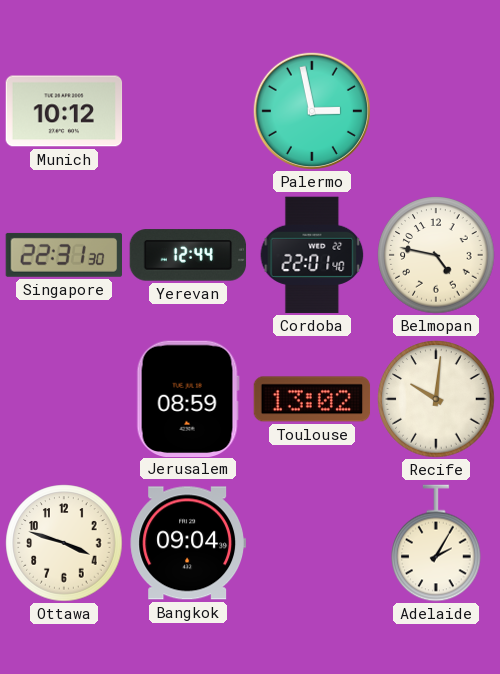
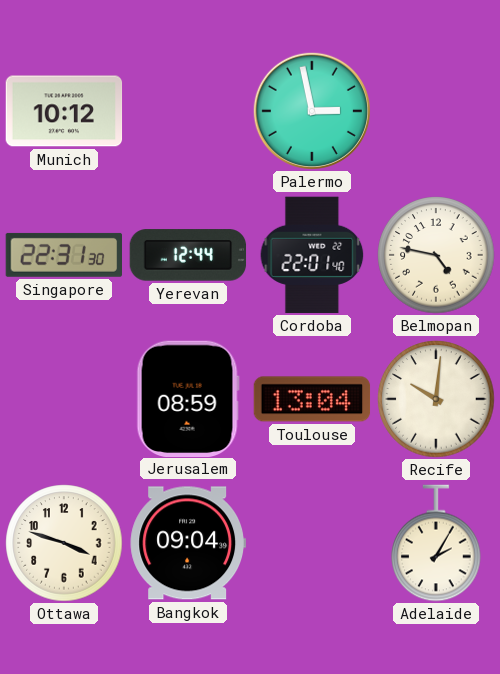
Toulouse: 13:02 -> 13:04
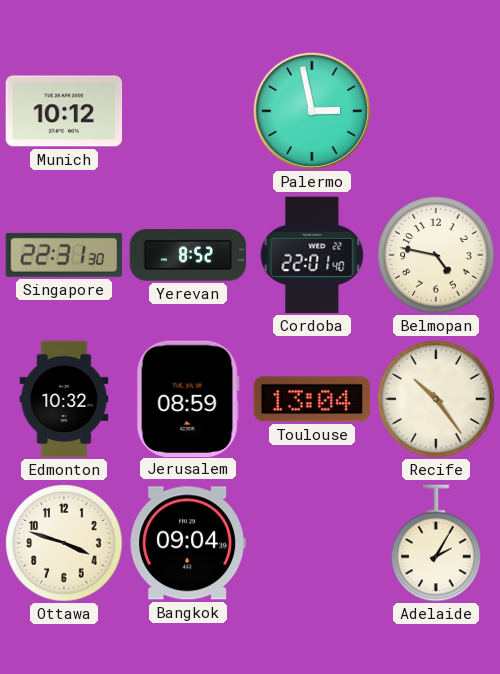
Yerevan: 12:44 -> 8:52
Edmonton: none -> 10:32
Recife: 10:01 -> 10:24
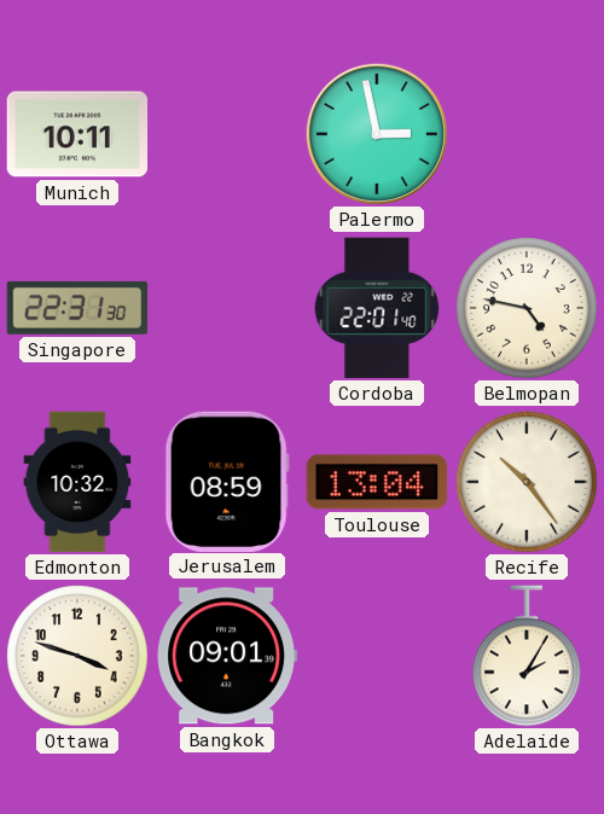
Munich: 10:12 -> 10:11
Yerevan: 8:52 -> none
Bangkok: 09:04 -> 09:01
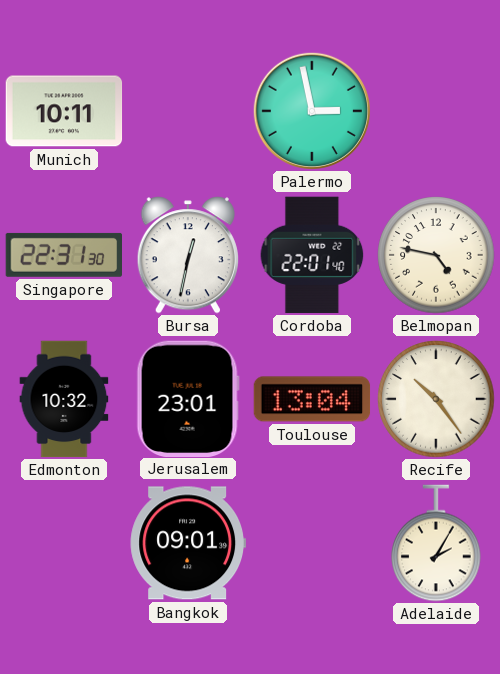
Bursa: none -> 12:32
Jerusalem: 08:59 -> 23:01
Ottawa: 3:48 -> none
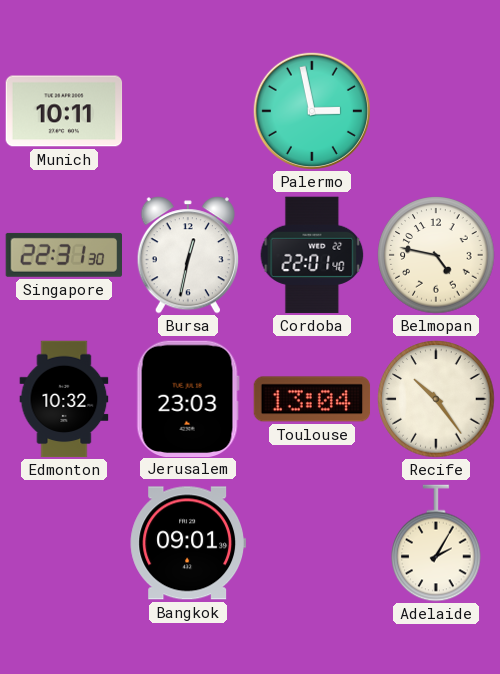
Jerusalem: 23:01 -> 23:03
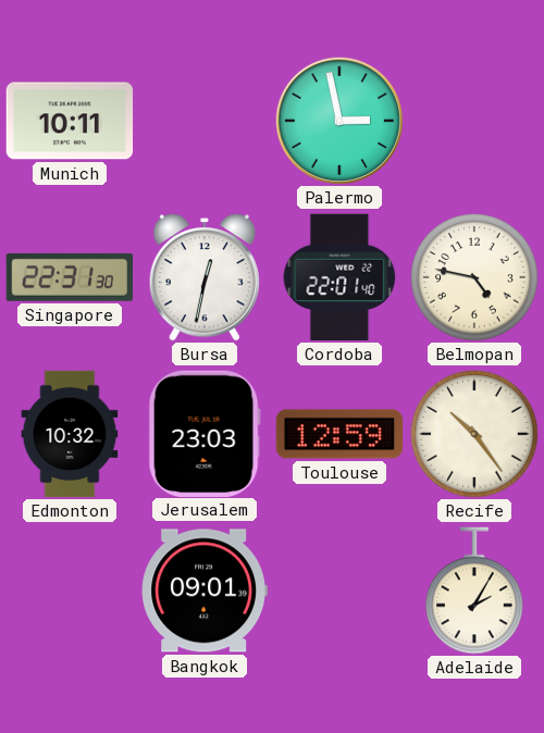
Toulouse: 13:04 -> 12:59
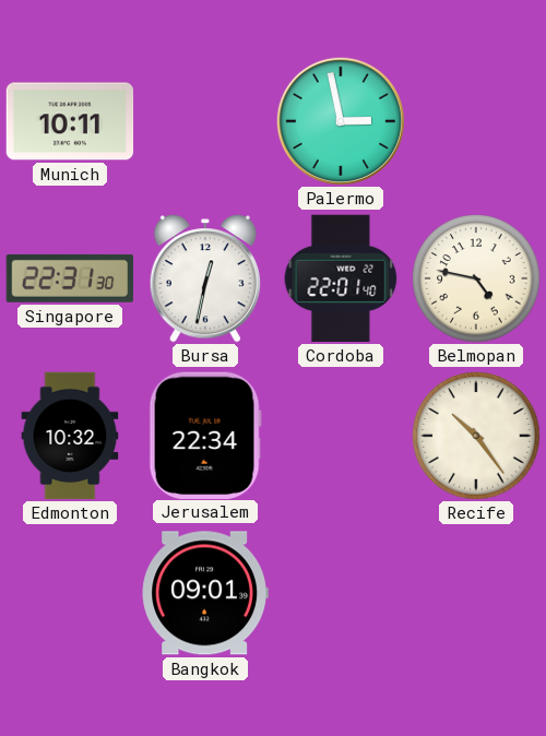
Jerusalem: 23:03 -> 22:34
Toulouse: 12:59 -> none
Adelaide: 2:05 -> none
